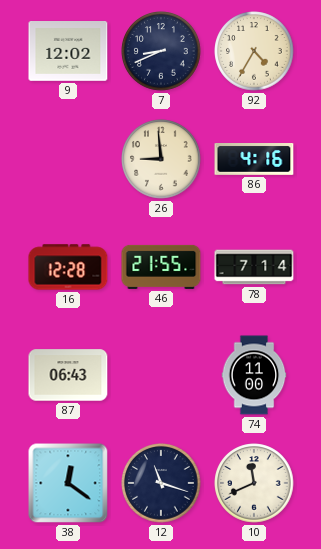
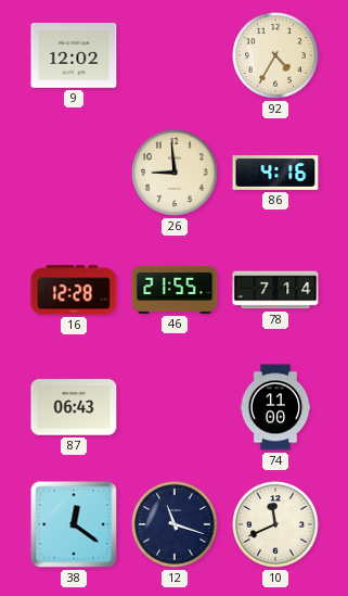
7: 8:41 -> none
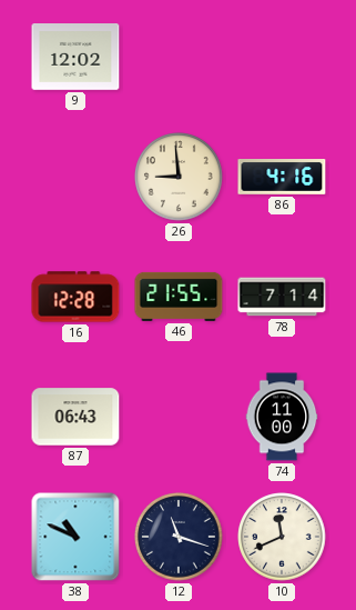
92: 4:35 -> none
38: 12:21 -> 10:49
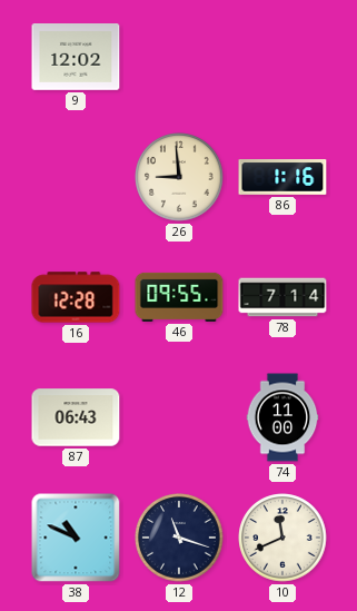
86: 4:16 -> 1:16
46: 21:55 -> 09:55
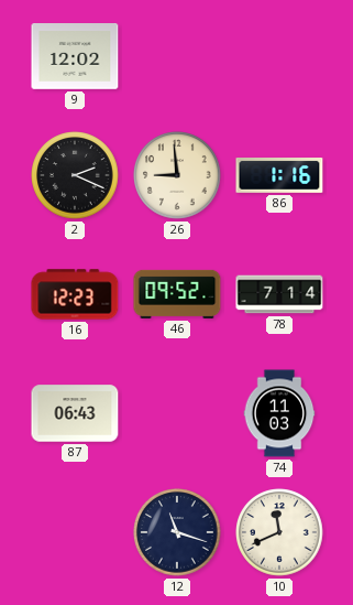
2: none -> 2:19
16: 12:28 -> 12:23
46: 09:55 -> 09:52
74: 11:00 -> 11:03
38: 10:49 -> none
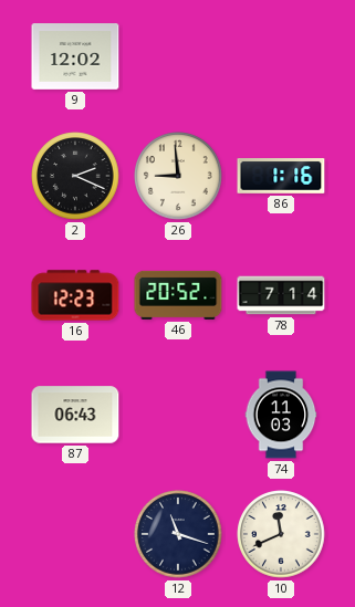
46: 09:52 -> 20:52
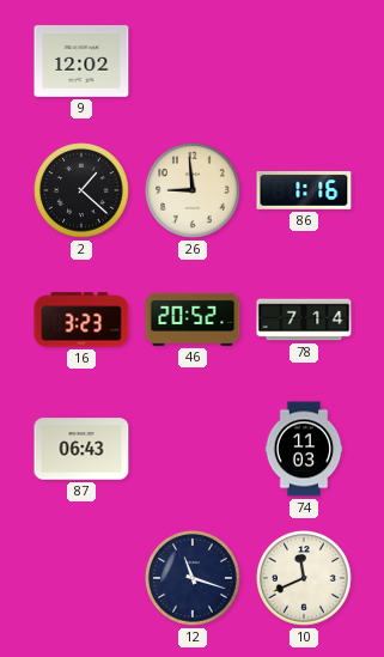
2: 2:19 -> 1:22
16: 12:23 -> 3:23
